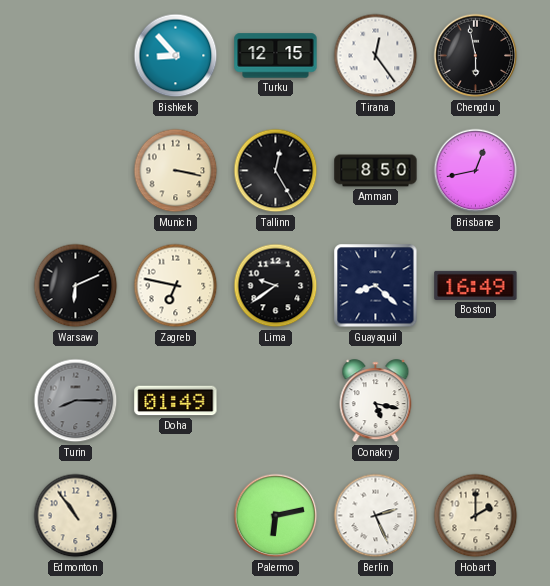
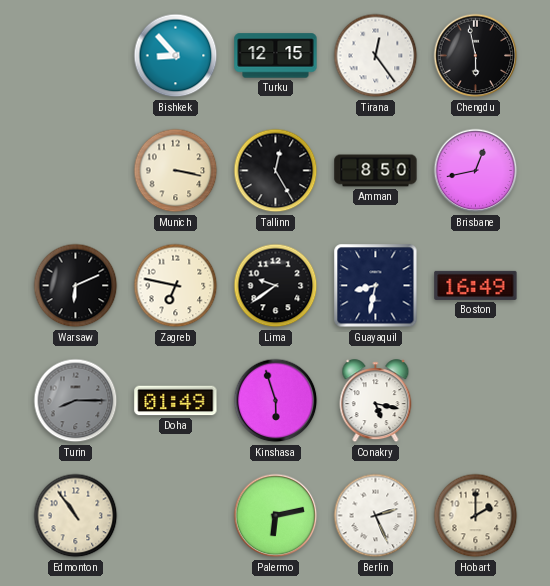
Guayaquil: 8:22 -> 8:32
Kinshasa: none -> 5:57
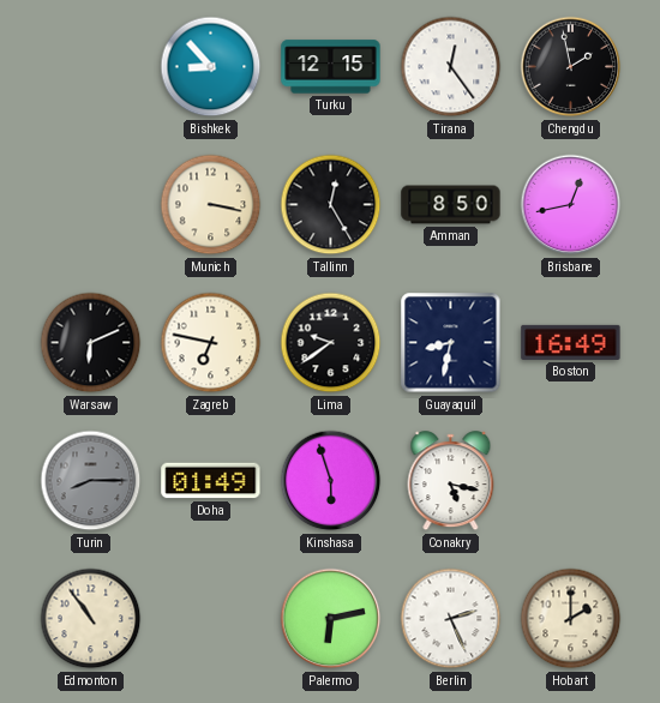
Chengdu: 5:58 -> 1:58
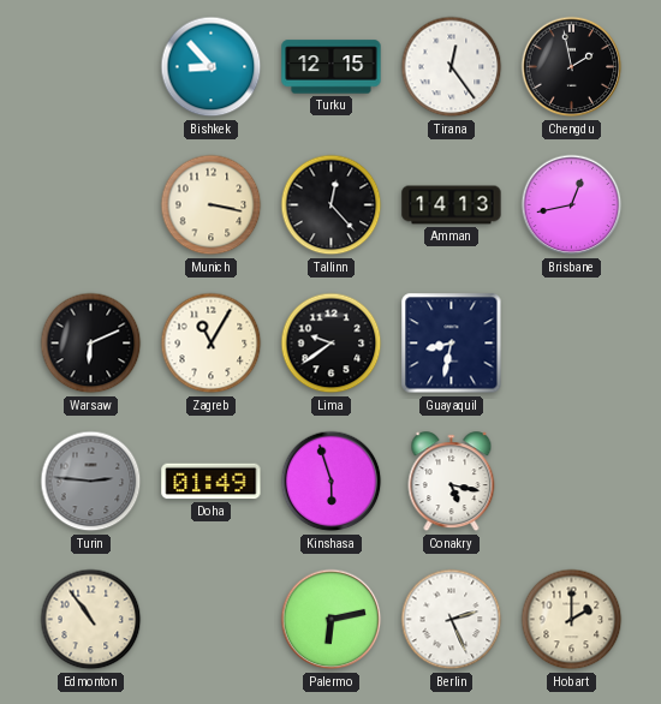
Tallinn: 12:25 -> 12:23
Amman: 8:50 -> 14:13
Zagreb: 6:47 -> 11:05
Boston: 16:49 -> none
Turin: 8:15 -> 2:46
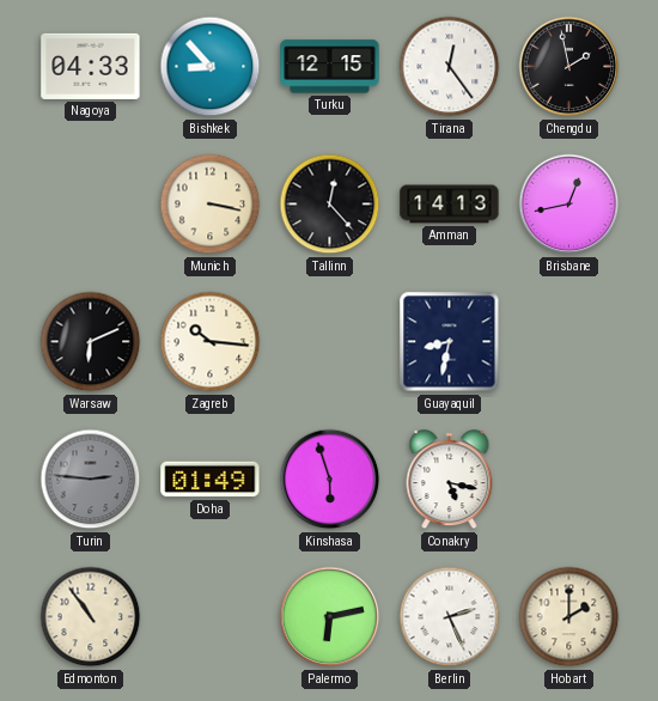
Nagoya: none -> 04:33
Zagreb: 11:05 -> 10:16
Lima: 9:39 -> none
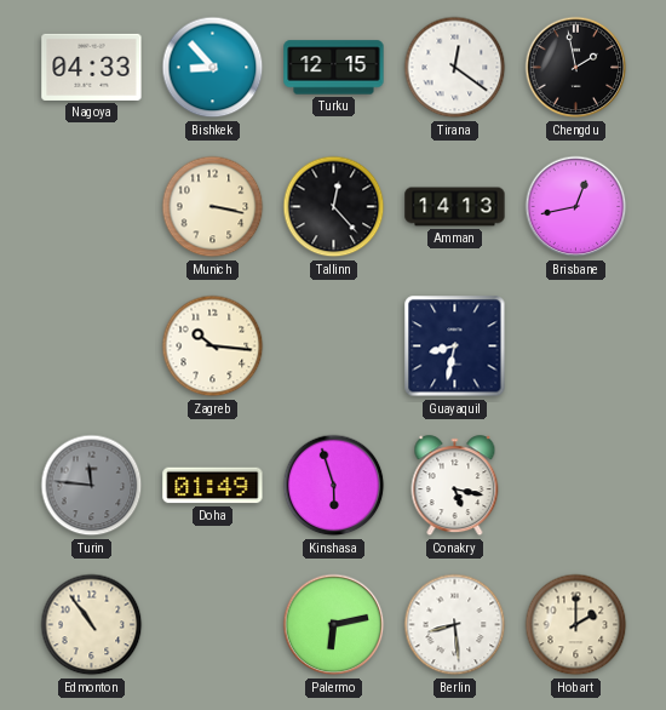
Tirana: 12:24 -> 12:21
Warsaw: 6:11 -> none
Turin: 2:46 -> 11:46
Berlin: 2:26 -> 8:29
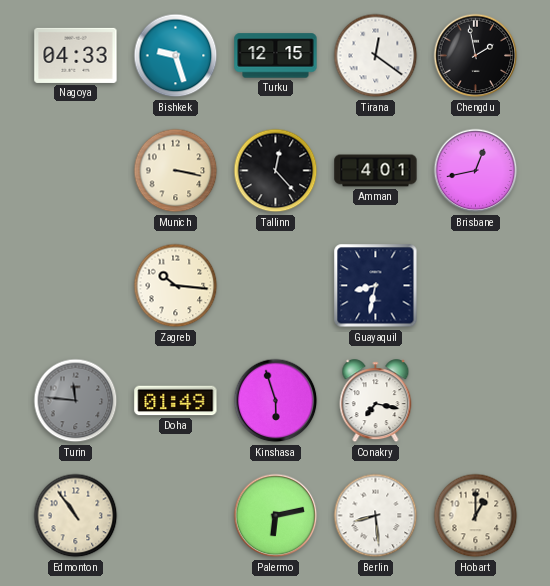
Bishkek: 8:53 -> 9:27
Amman: 14:13 -> 4:01
Conakry: 5:17 -> 7:17
Hobart: 2:00 -> 1:00
